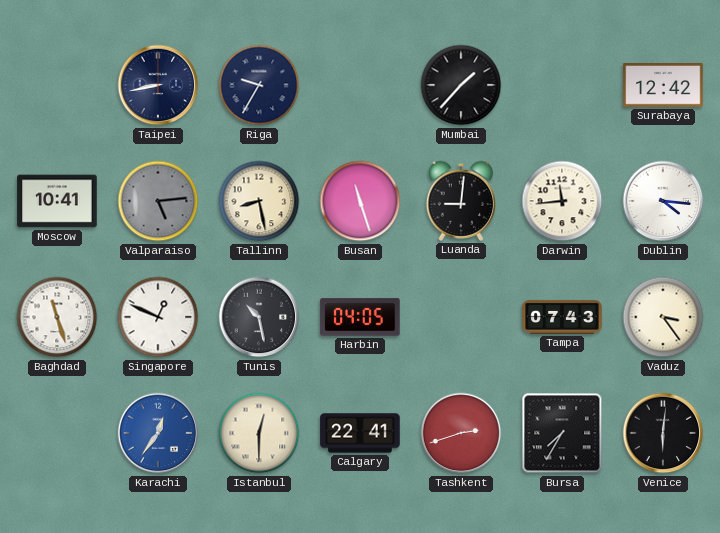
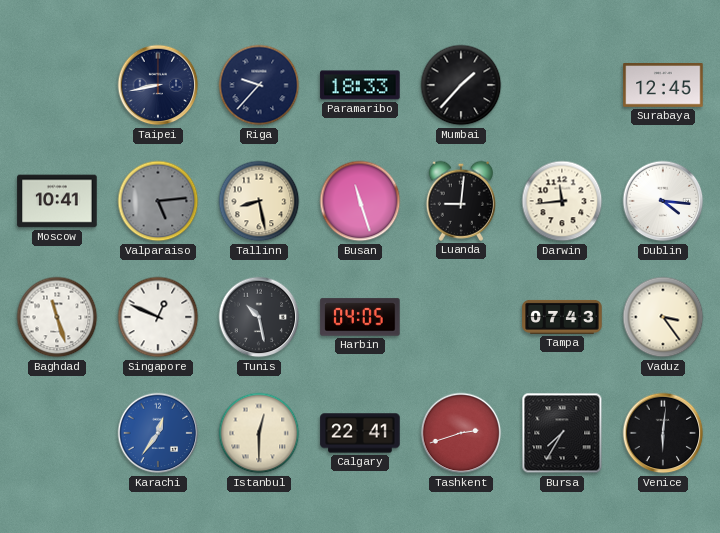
Riga: 9:35 -> 9:37
Paramaribo: none -> 18:33
Surabaya: 12:42 -> 12:45
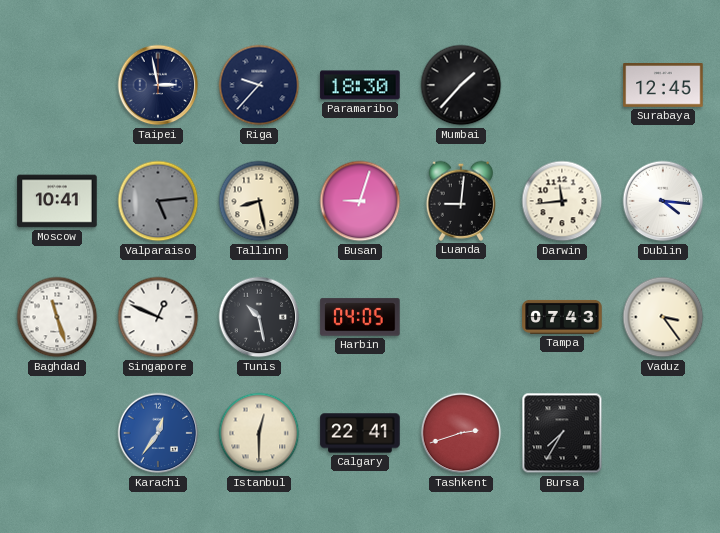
Taipei: 8:43 -> 2:58
Paramaribo: 18:33 -> 18:30
Busan: 11:27 -> 9:03
Venice: 6:01 -> none
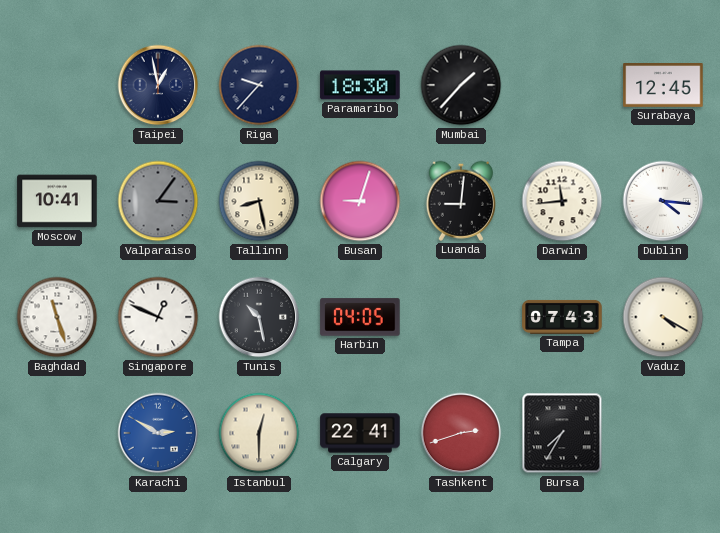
Taipei: 2:58 -> 12:58
Valparaiso: 5:14 -> 3:06
Vaduz: 3:24 -> 4:20
Karachi: 12:36 -> 2:50
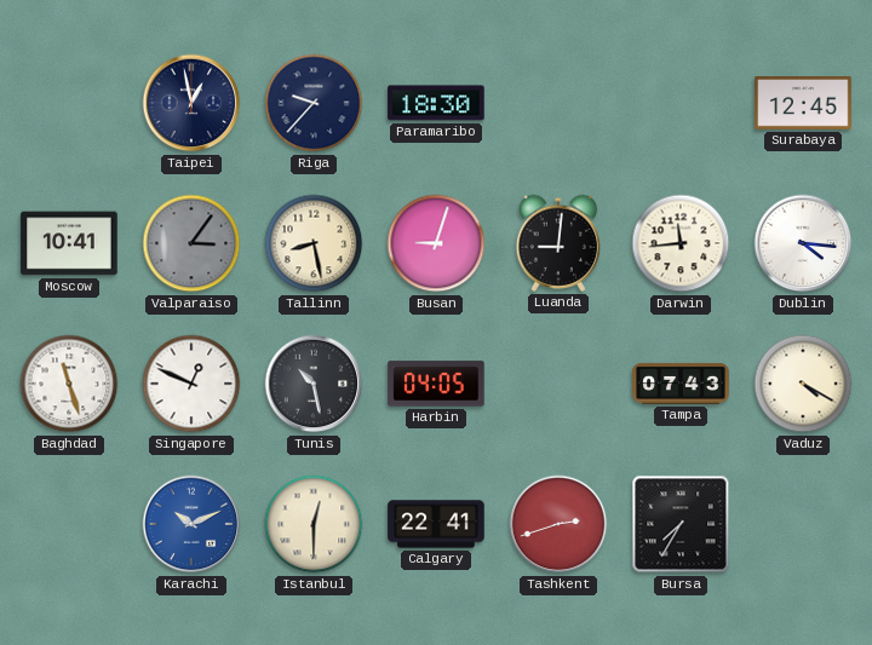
Mumbai: 1:37 -> none
Karachi: 2:50 -> 10:11
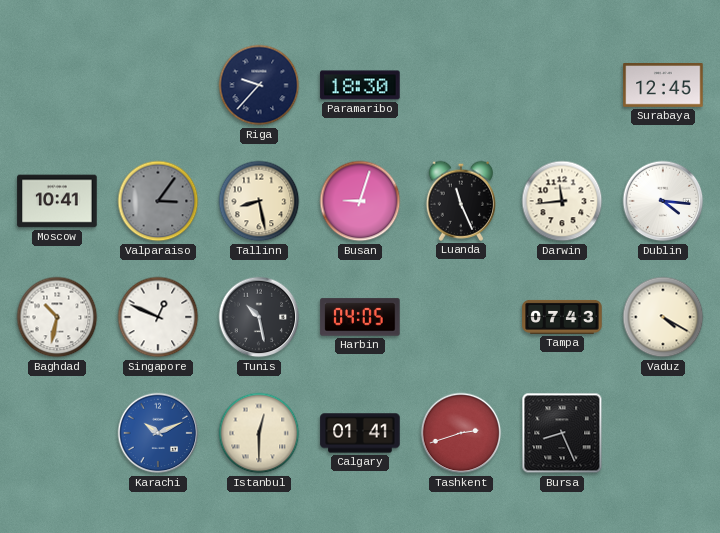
Taipei: 12:58 -> none
Luanda: 9:01 -> 11:26
Baghdad: 11:27 -> 10:32
Calgary: 22:41 -> 01:41
Bursa: 7:35 -> 8:26
